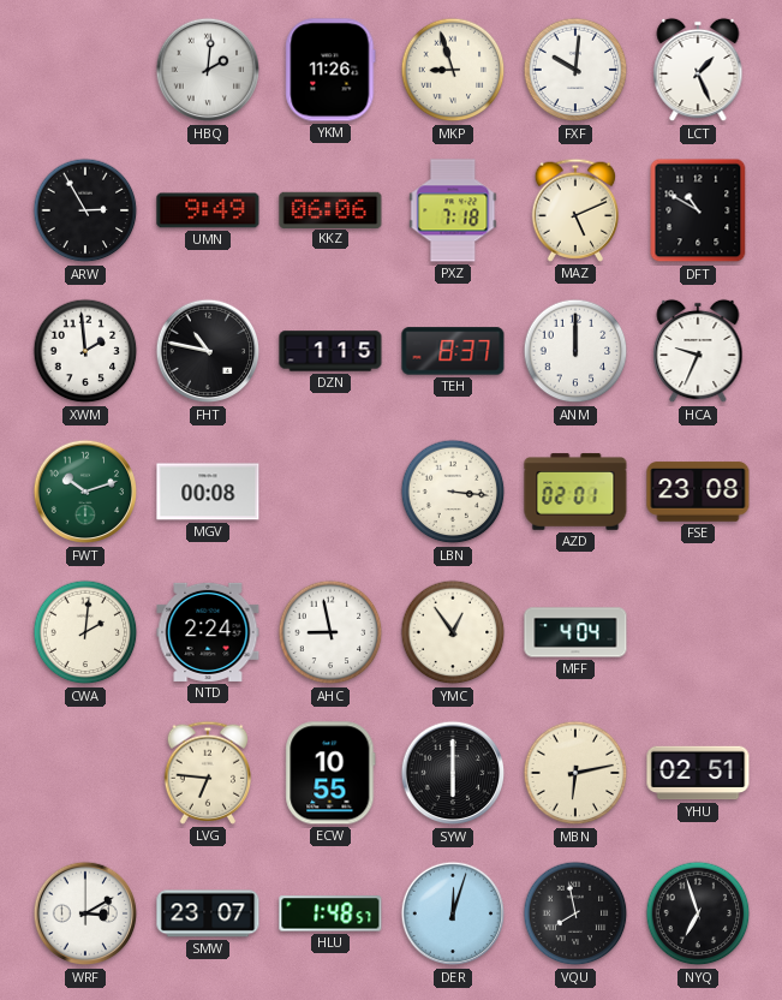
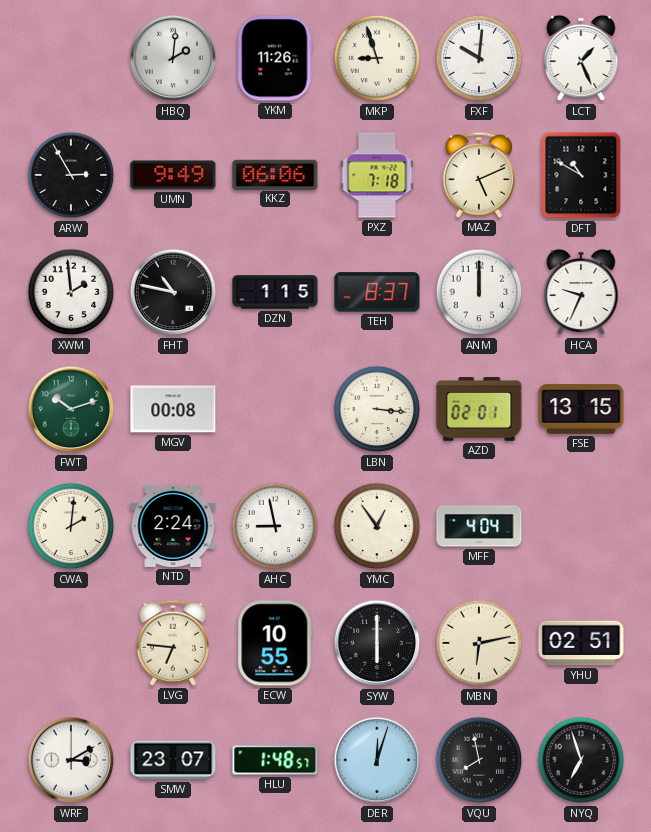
FSE: 23:08 -> 13:15
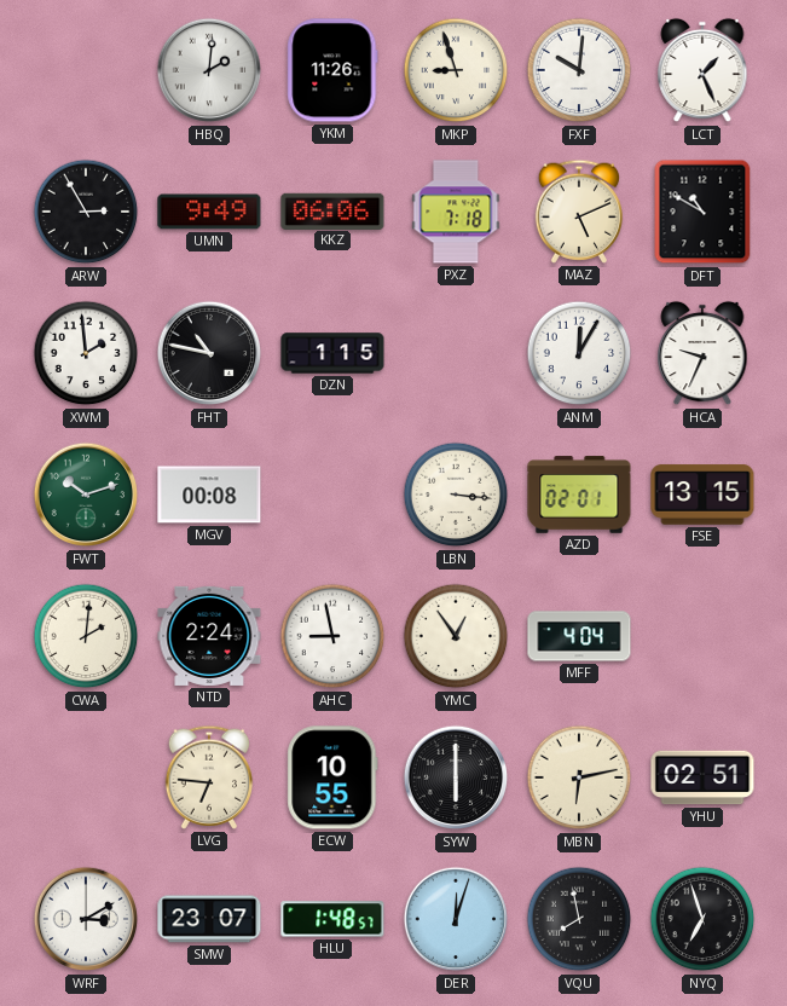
TEH: 8:37 -> none
ANM: 12:00 -> 12:05
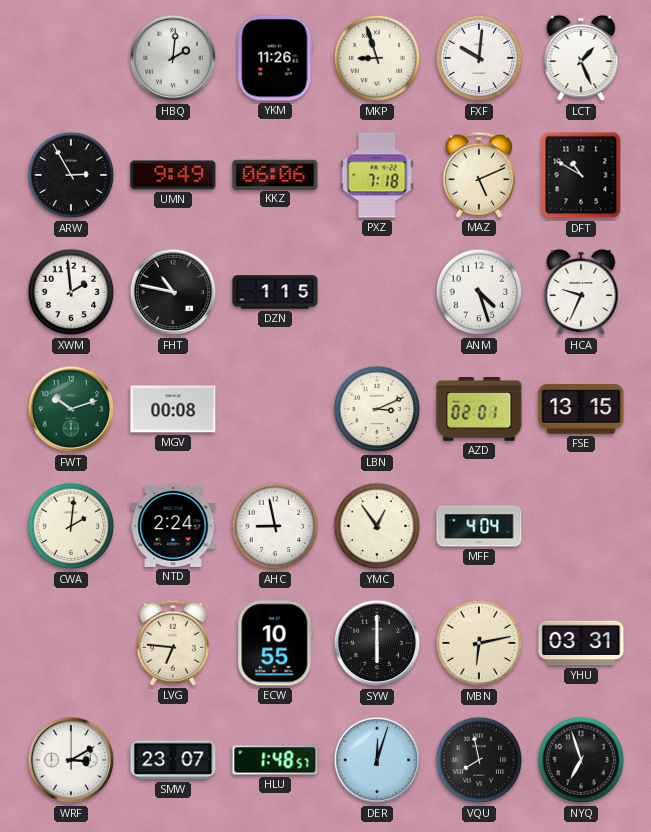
ANM: 12:05 -> 4:27
LBN: 3:16 -> 3:11
YHU: 02:51 -> 03:31
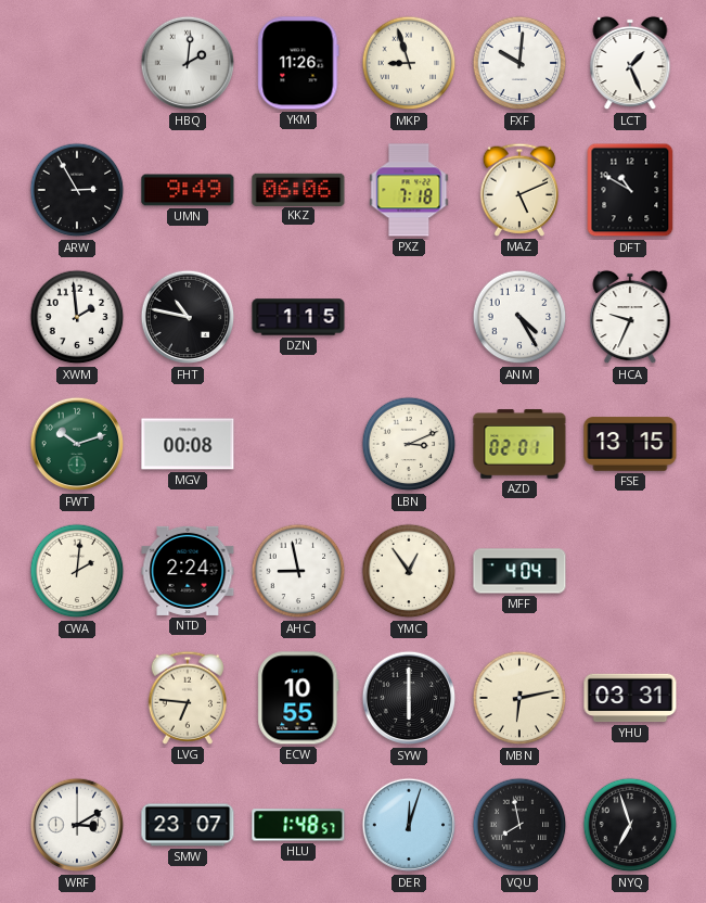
ANM: 4:27 -> 4:25
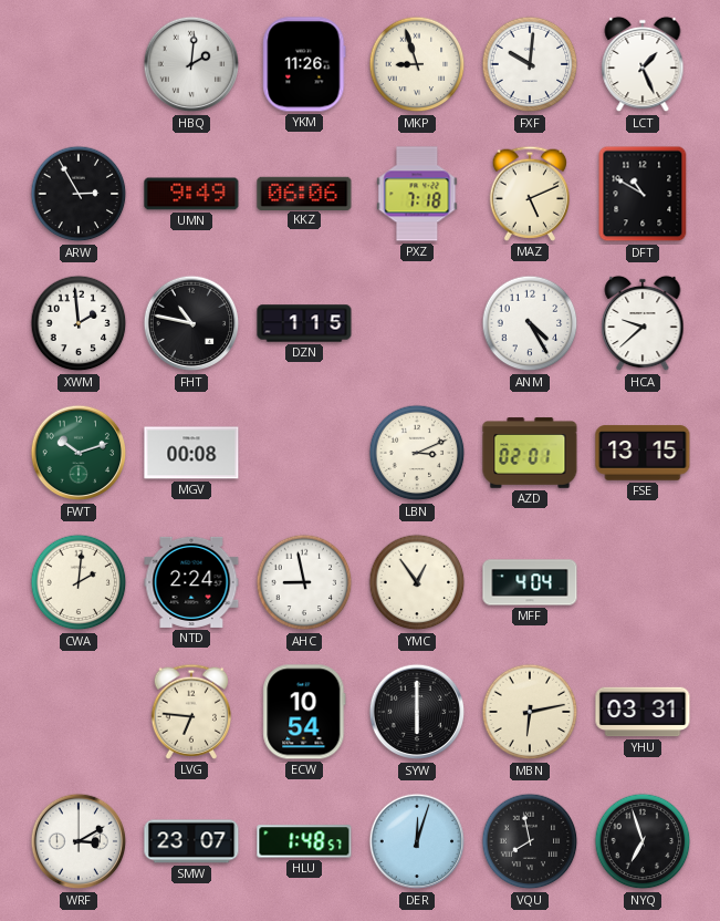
HCA: 9:34 -> 9:38
ECW: 10:55 -> 10:54
